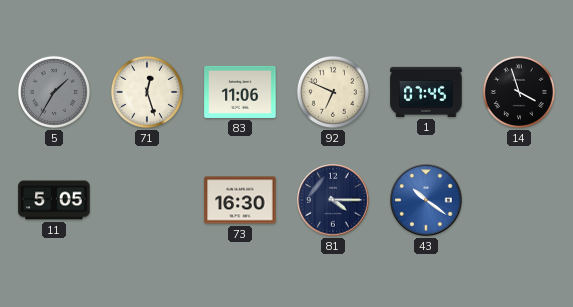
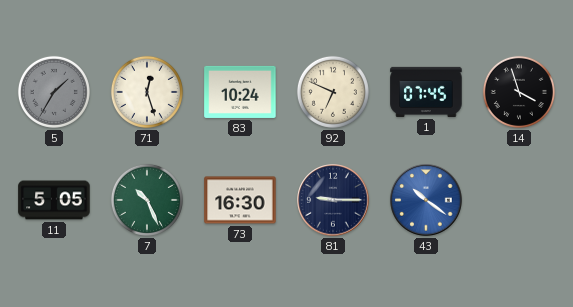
83: 11:06 -> 10:24
7: none -> 10:26
81: 4:15 -> 9:15
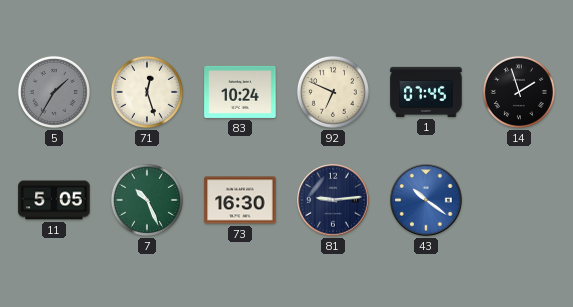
14: 3:57 -> 1:57
81: 9:15 -> 9:14
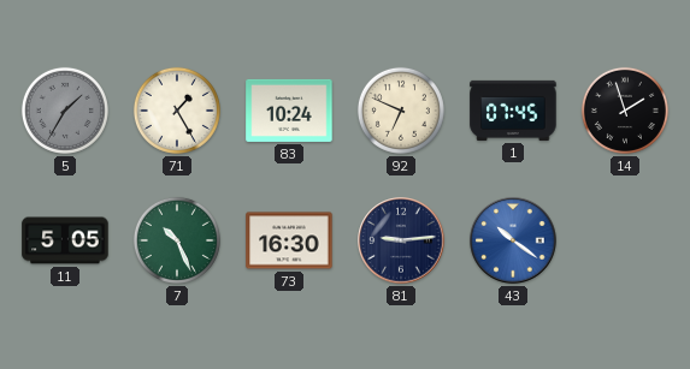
71: 12:27 -> 1:25
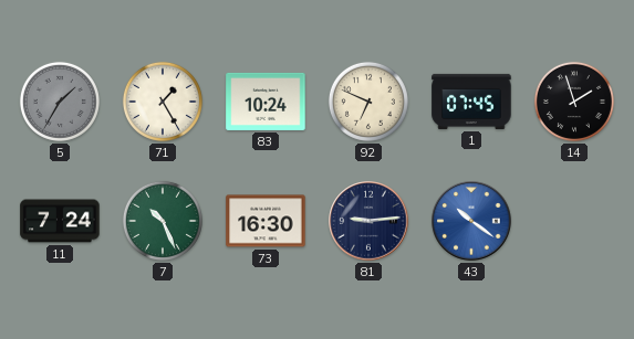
11: 5:05 -> 7:24
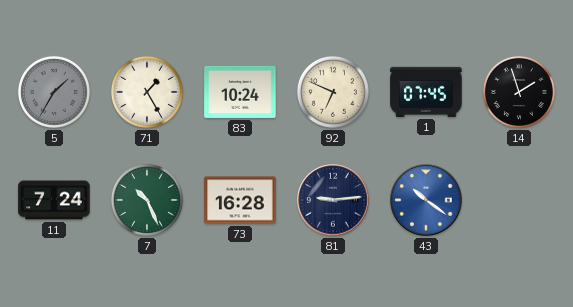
73: 16:30 -> 16:28
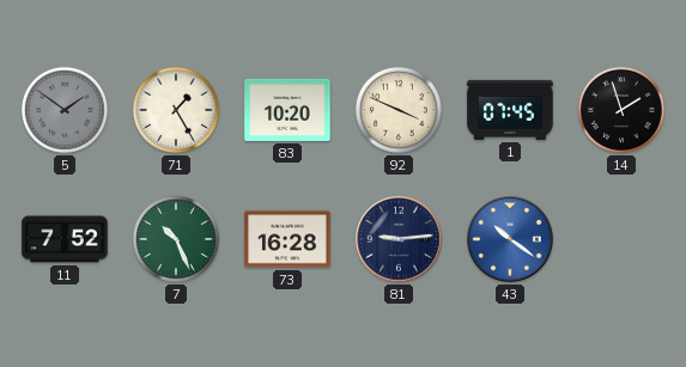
5: 1:35 -> 1:51
83: 10:24 -> 10:20
92: 6:49 -> 3:49
11: 7:24 -> 7:52
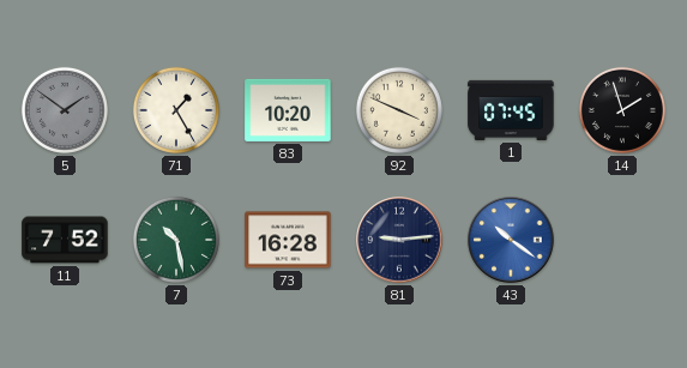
7: 10:26 -> 10:28
